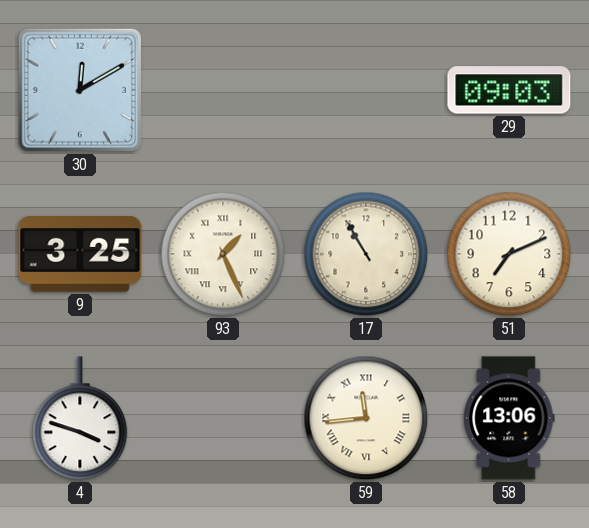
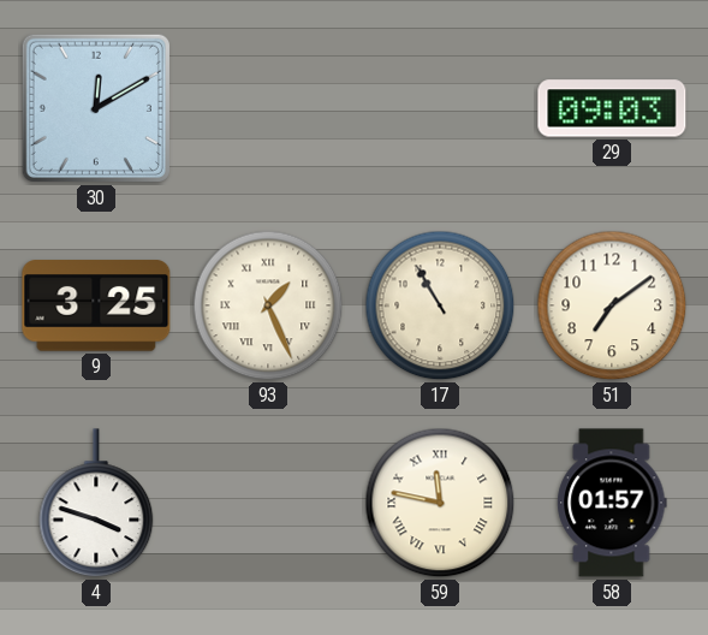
51: 7:11 -> 7:09
59: 11:44 -> 11:47
58: 13:06 -> 01:57
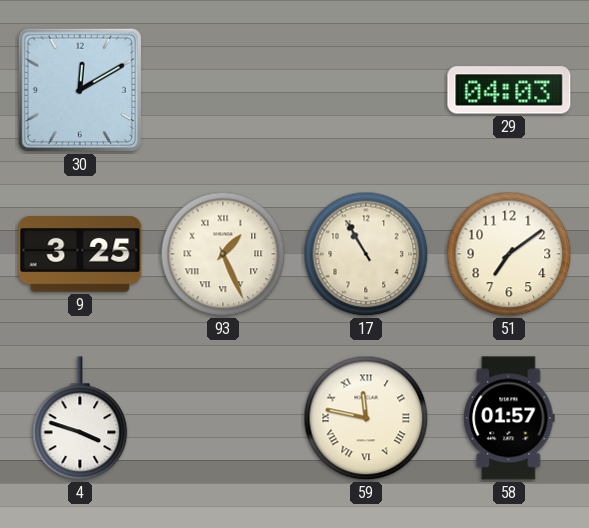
29: 09:03 -> 04:03
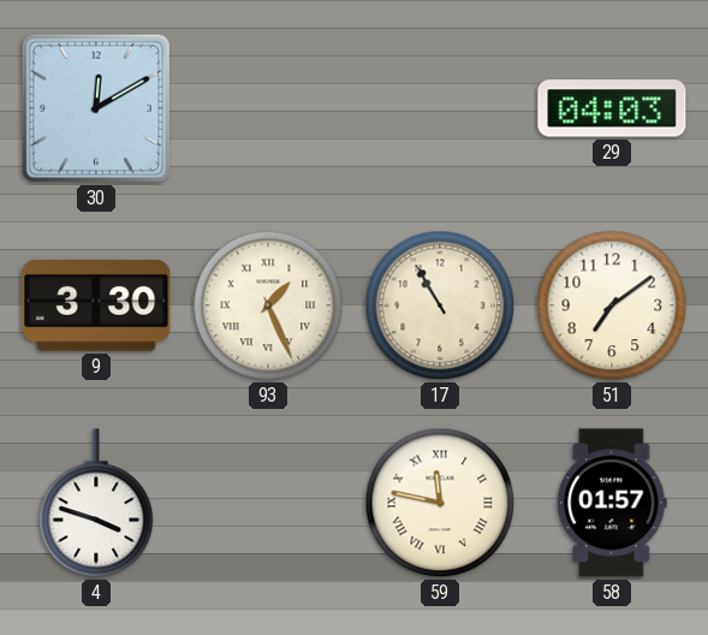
9: 3:25 -> 3:30
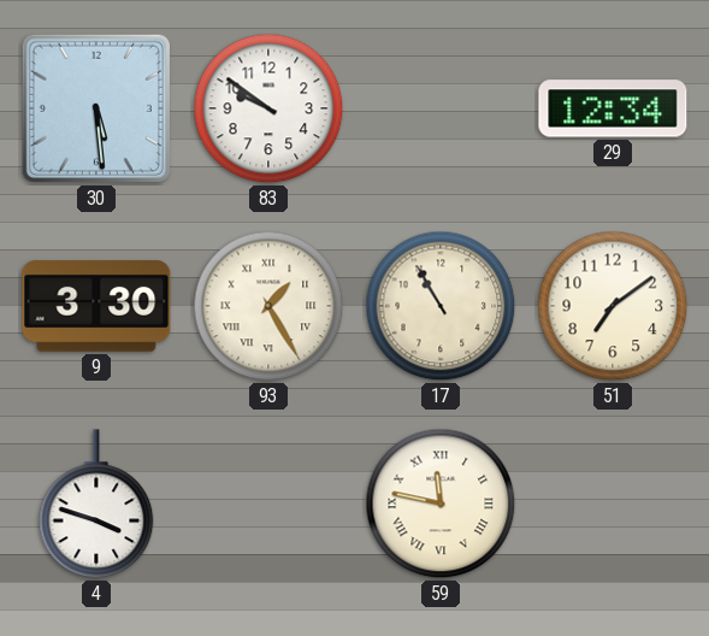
30: 12:10 -> 5:29
83: none -> 9:51
29: 04:03 -> 12:34
93: 1:26 -> 1:25
58: 01:57 -> none
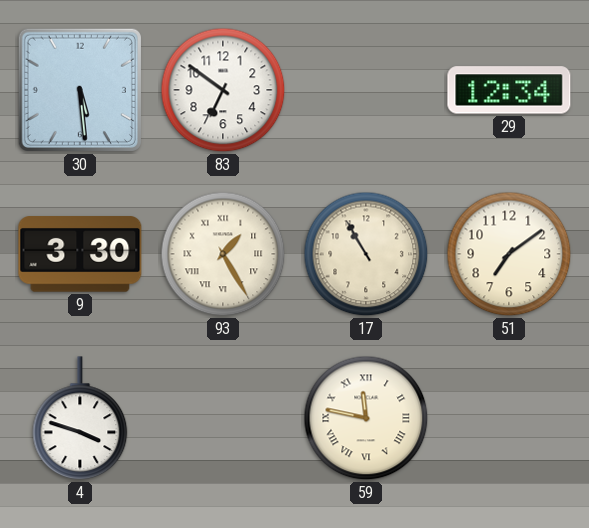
83: 9:51 -> 6:51
